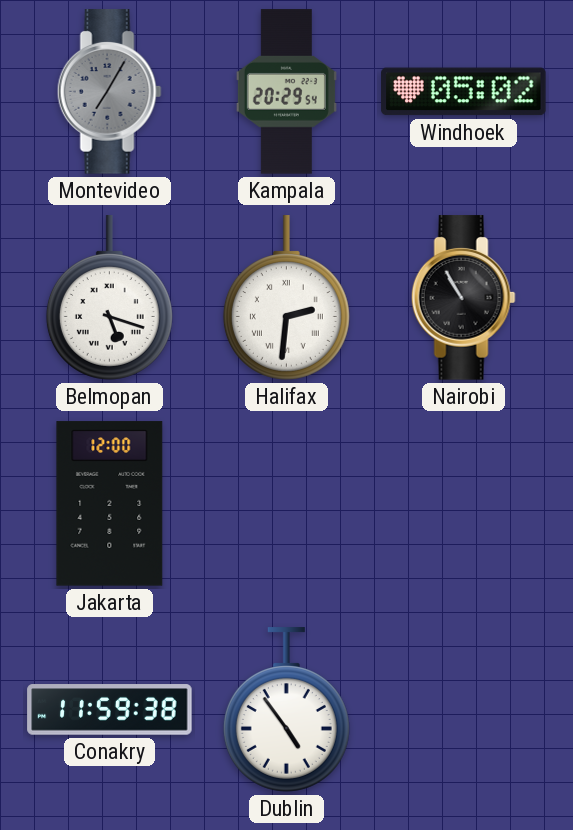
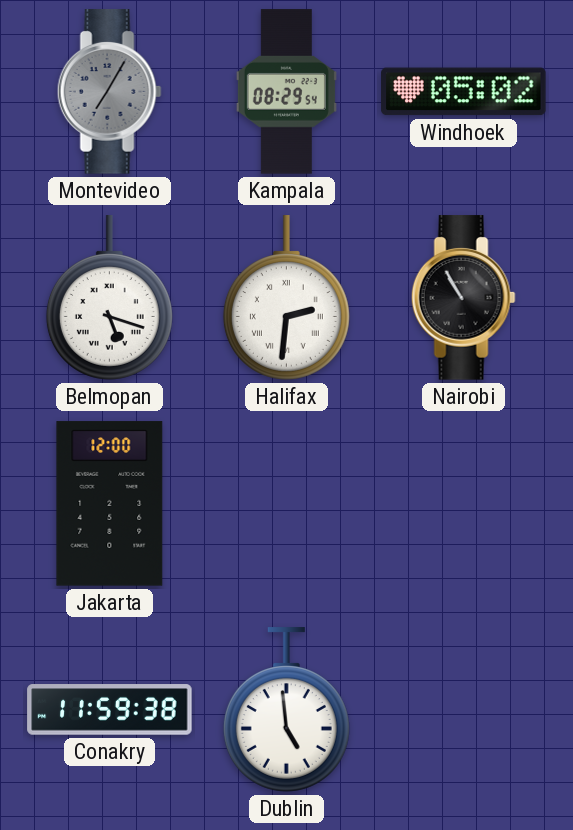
Kampala: 20:29 -> 08:29
Dublin: 4:54 -> 4:59
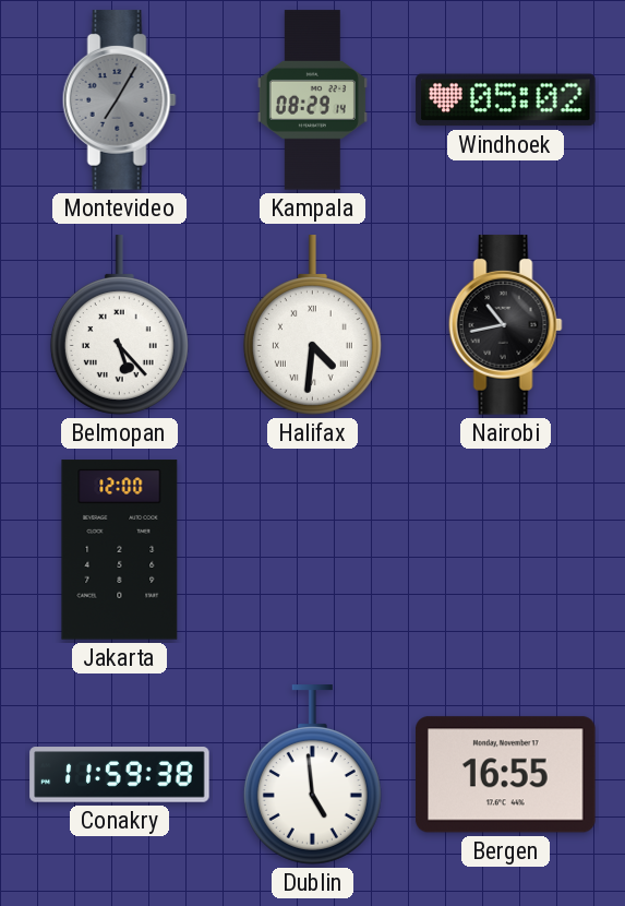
Kampala: 08:29:54 -> 08:29:14
Belmopan: 5:18 -> 5:23
Halifax: 2:31 -> 4:31
Nairobi: 10:55 -> 10:43
Bergen: none -> 16:55
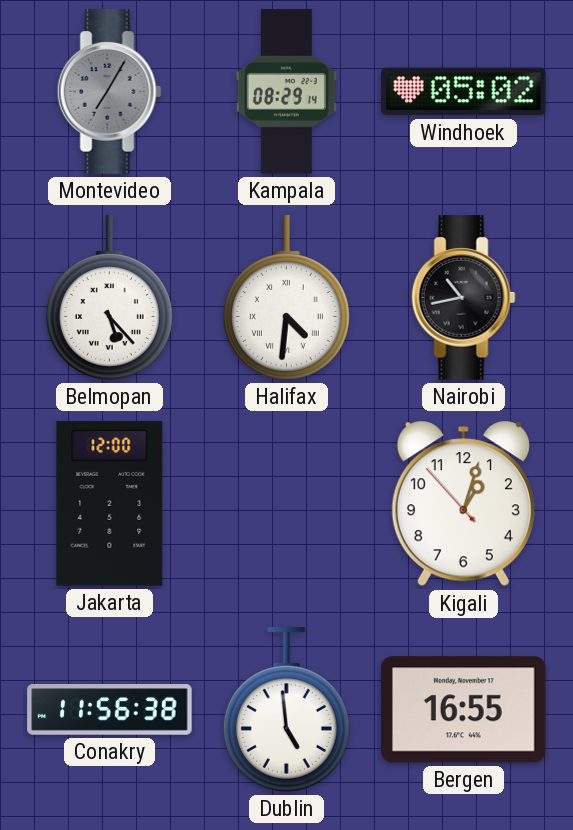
Kigali: none -> 1:02
Conakry: 11:59 -> 11:56
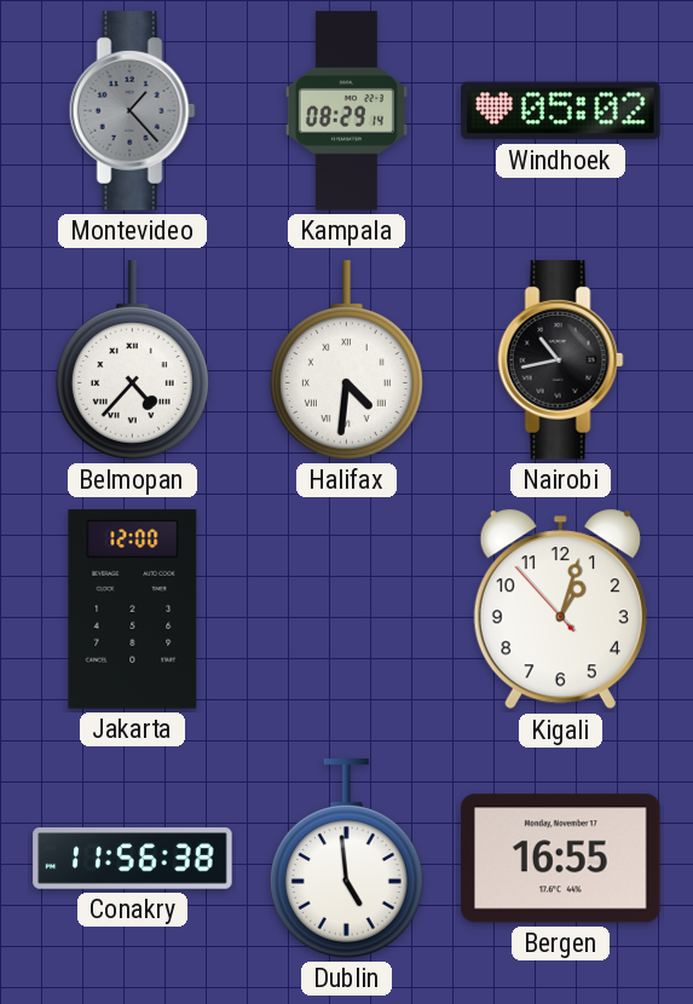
Montevideo: 7:05 -> 1:23
Belmopan: 5:23 -> 4:37
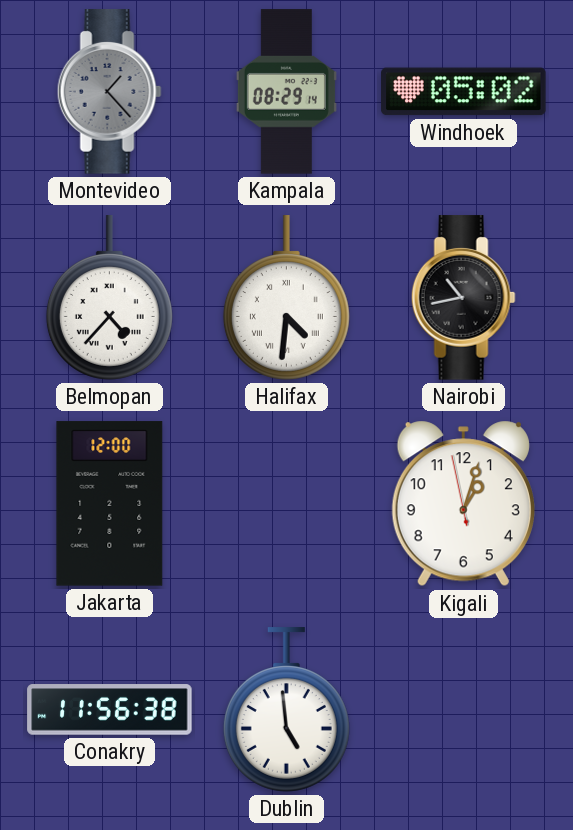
Kigali: 1:02:53 -> 1:02:58
Bergen: 16:55 -> none
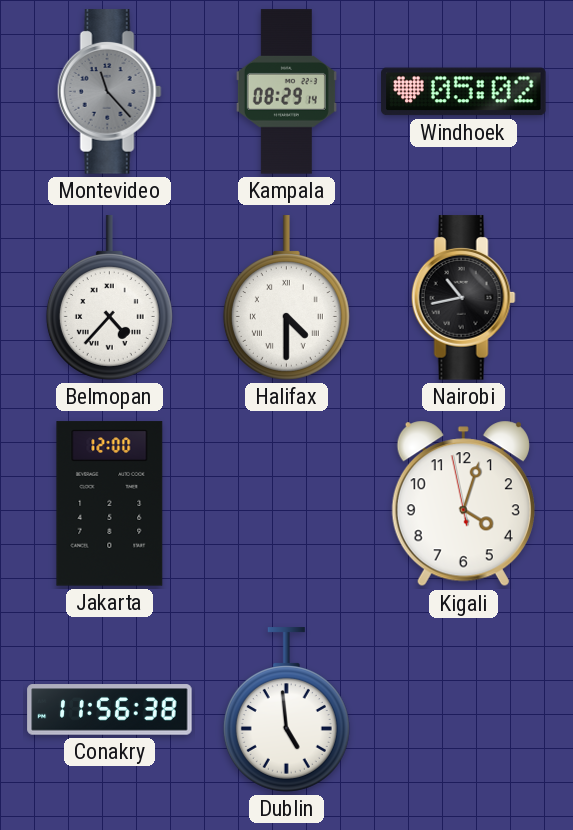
Montevideo: 1:23 -> 11:23
Halifax: 4:31 -> 4:30
Kigali: 1:02 -> 4:02
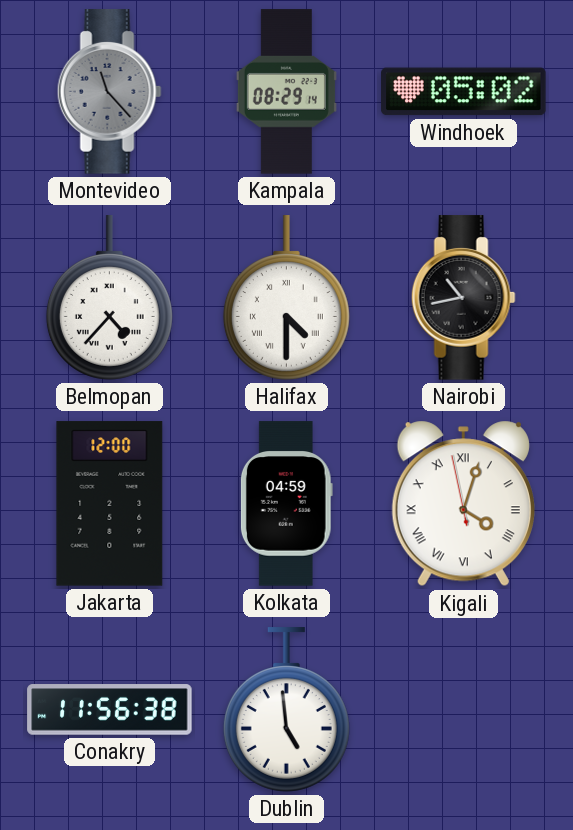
Kolkata: none -> 04:59
Kigali numerals: Arabic -> Roman
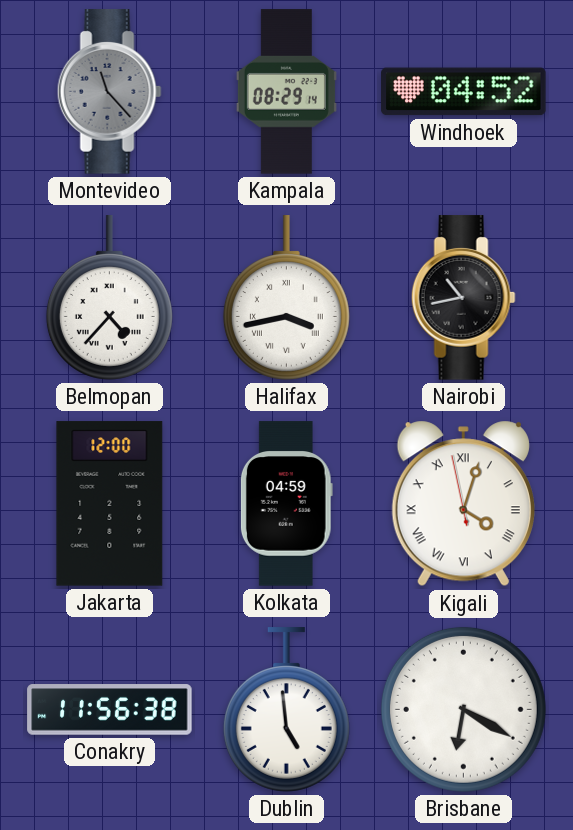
Windhoek: 05:02 -> 04:52
Halifax: 4:30 -> 3:43
Brisbane: none -> 6:20
